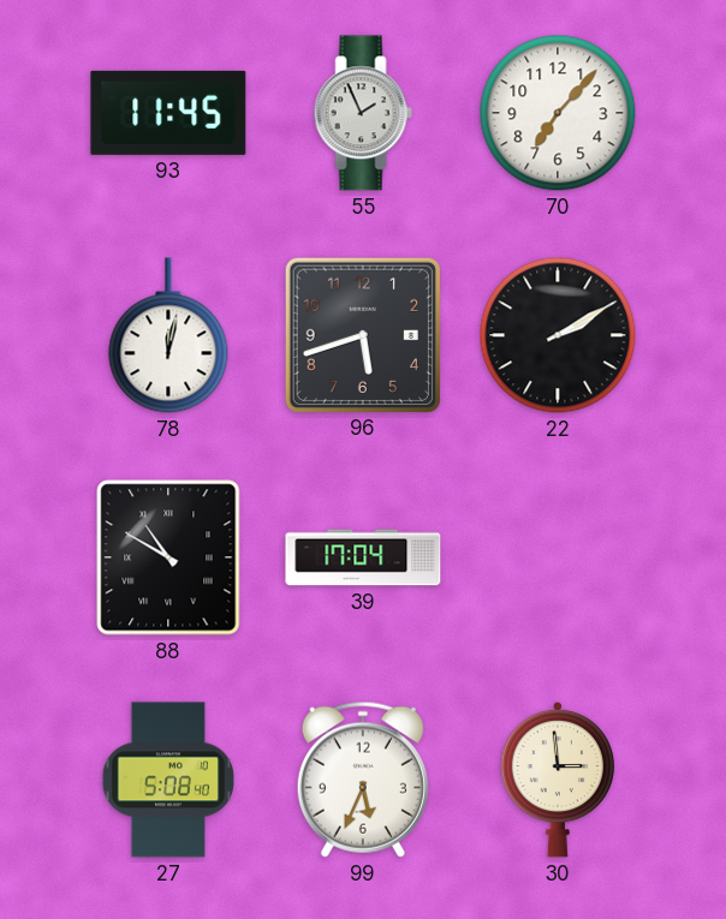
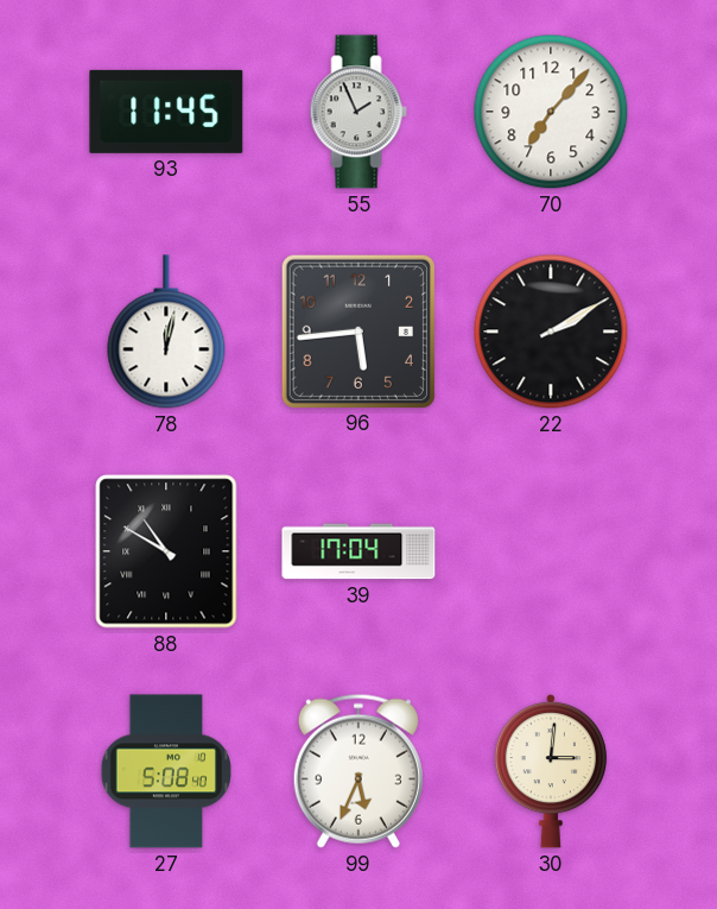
96: 5:42 -> 5:44
30: 2:59 -> 3:01
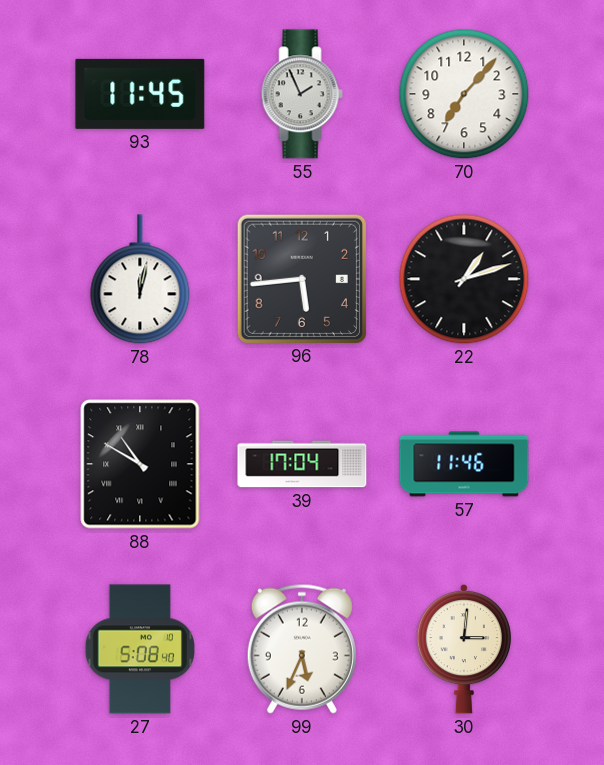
22: 2:10 -> 1:12
57: none -> 11:46
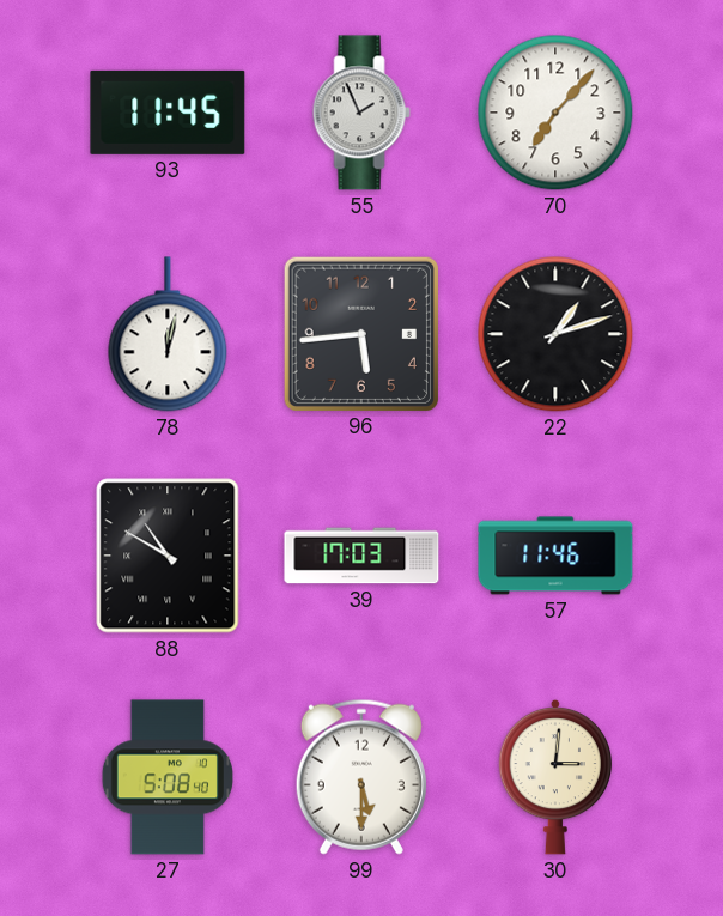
39: 17:04 -> 17:03
99: 5:34 -> 5:30
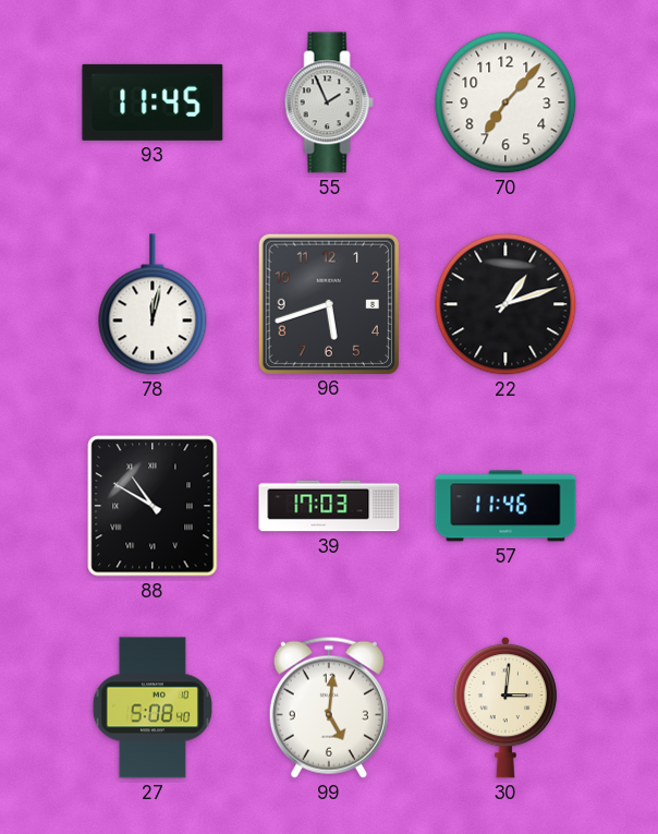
96: 5:44 -> 5:42
99: 5:30 -> 5:01
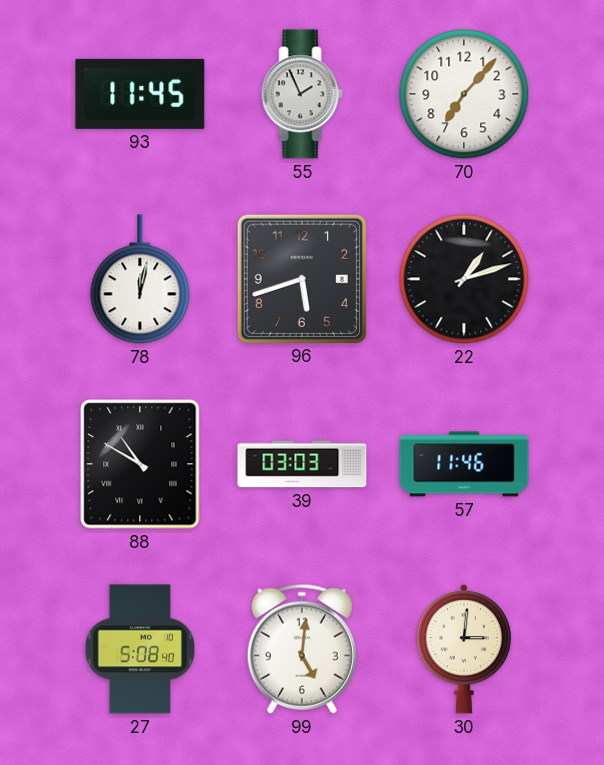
39: 17:03 -> 03:03
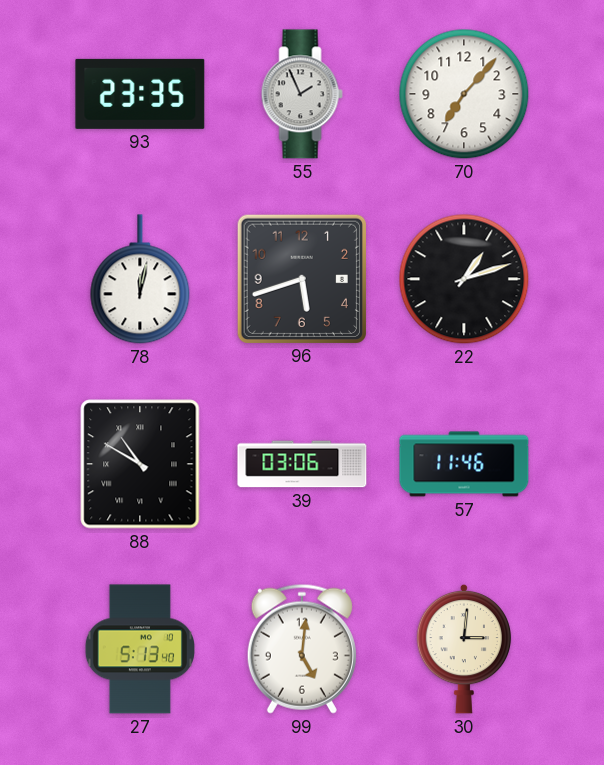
93: 11:45 -> 23:35
39: 03:03 -> 03:06
27: 5:08 -> 5:13
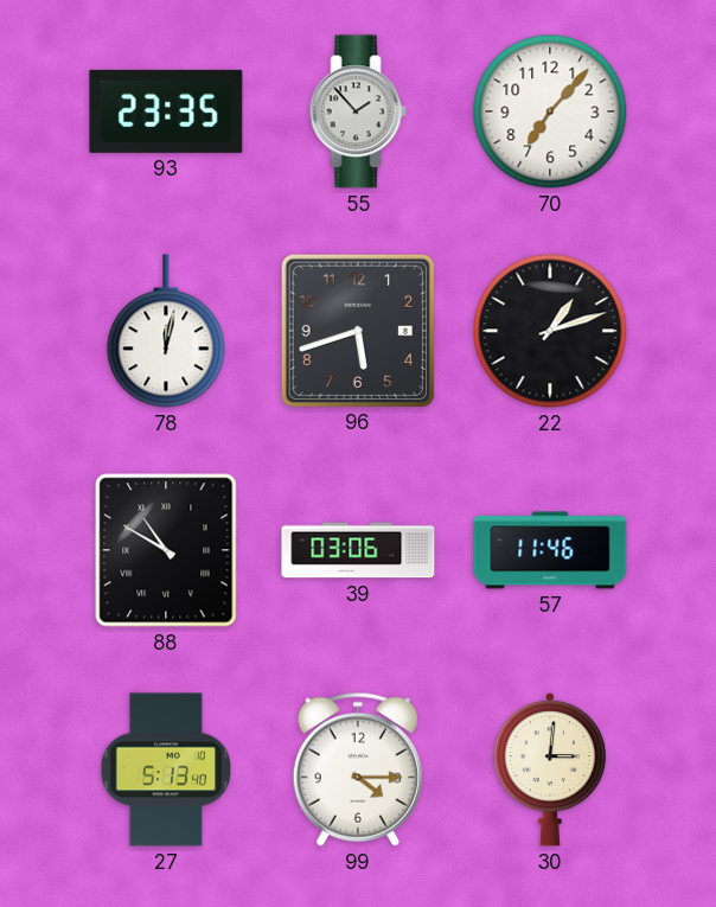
55: 1:56 -> 1:53
99: 5:01 -> 4:15
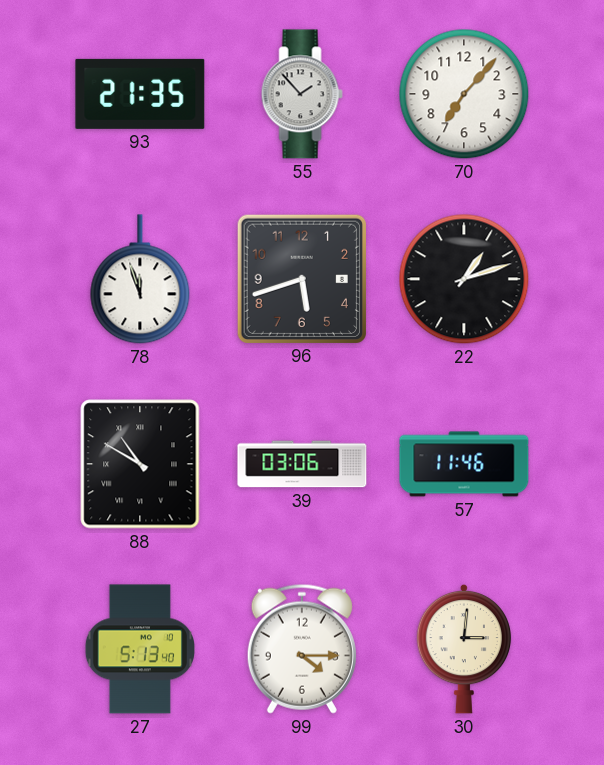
93: 23:35 -> 21:35
78: 12:02 -> 11:57
